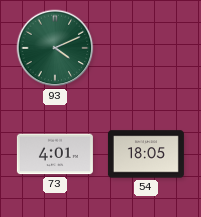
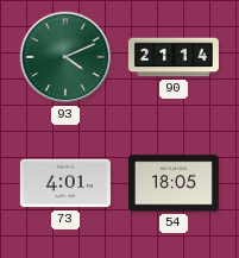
90: none -> 21:14
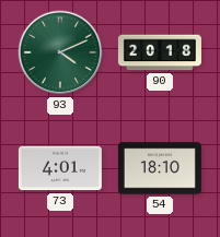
90: 21:14 -> 20:18
54: 18:05 -> 18:10
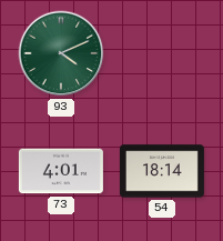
90: 20:18 -> none
54: 18:10 -> 18:14
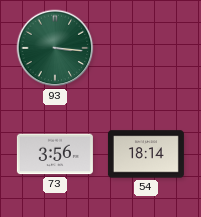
93: 4:11 -> 3:16
73: 4:01 -> 3:56
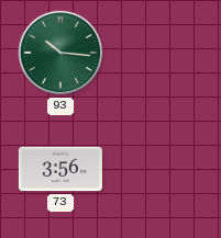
93: 3:16 -> 10:16
54: 18:14 -> none
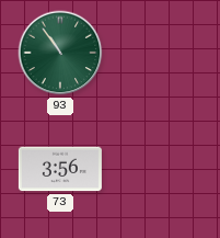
93: 10:16 -> 10:54
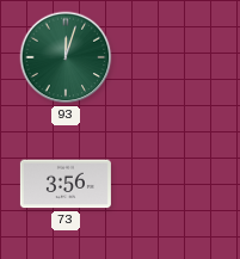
93: 10:54 -> 12:03
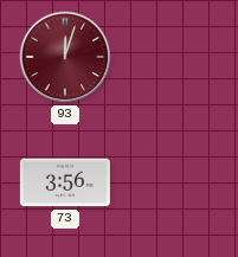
93 dial: green -> burgundy
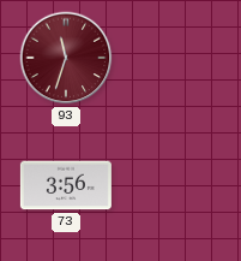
93: 12:03 -> 11:33
